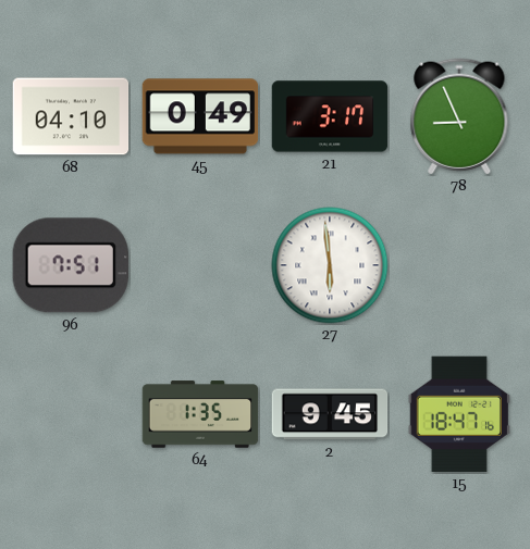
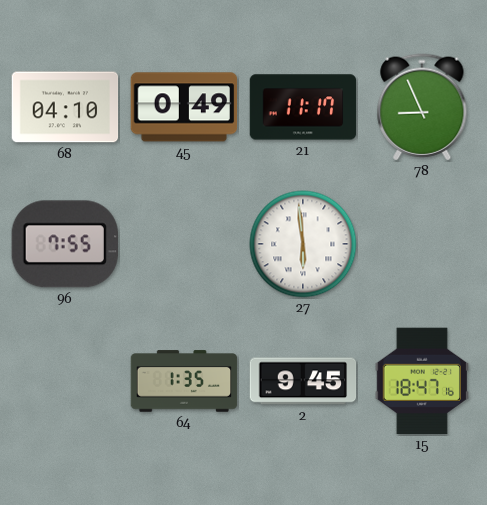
21: 3:17 -> 11:17
96: 7:51 -> 7:55
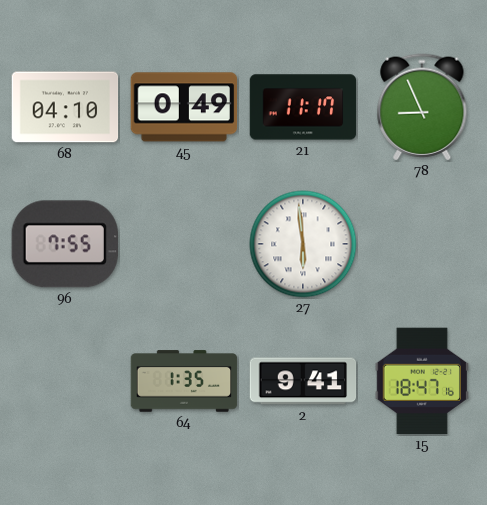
2: 9:45 -> 9:41
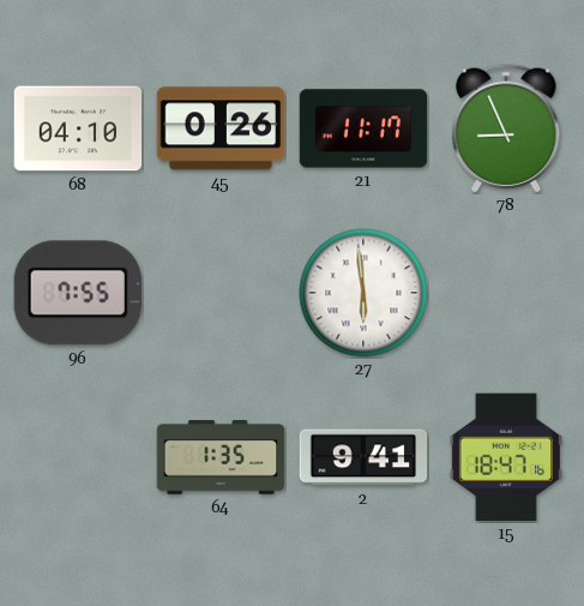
45: 0:49 -> 0:26
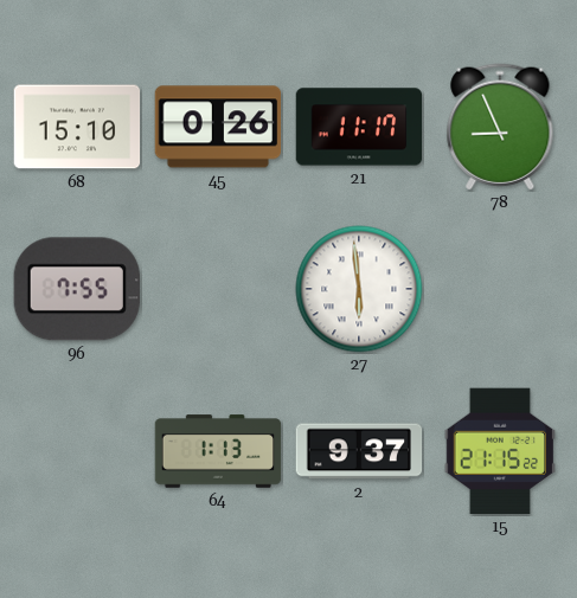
68: 04:10 -> 15:10
64: 1:35 -> 1:13
2: 9:41 -> 9:37
15: 18:47 -> 21:15
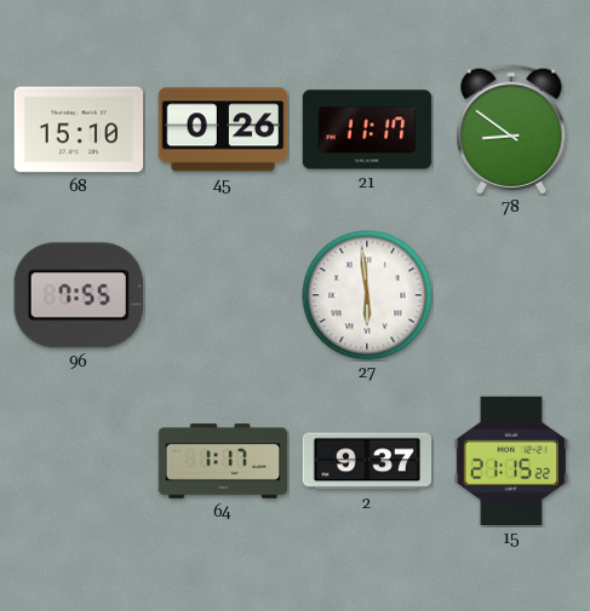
78: 8:56 -> 8:51
64: 1:13 -> 1:17
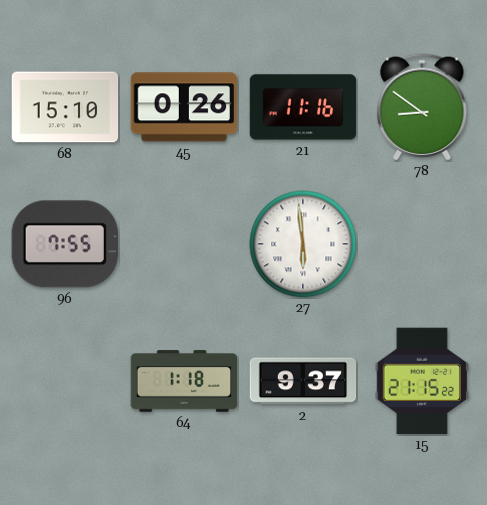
21: 11:17 -> 11:16
64: 1:17 -> 1:18
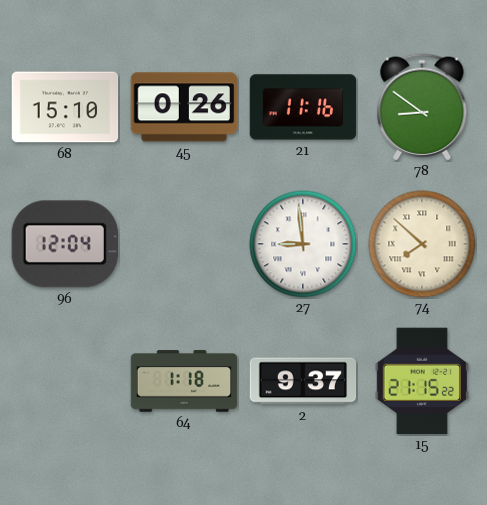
96: 7:55 -> 12:04
27: 5:59 -> 8:59
74: none -> 7:52
